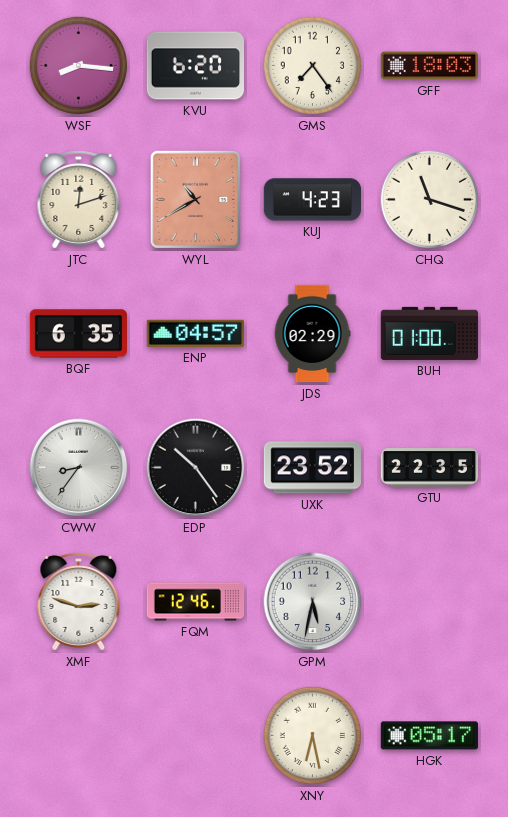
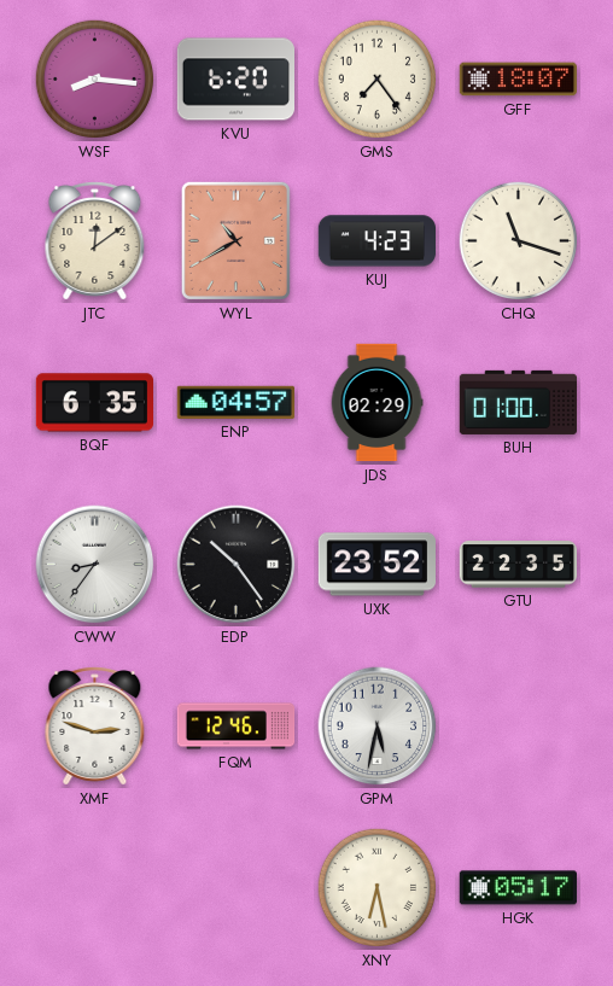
GFF: 18:03 -> 18:07
JTC: 12:12 -> 12:09
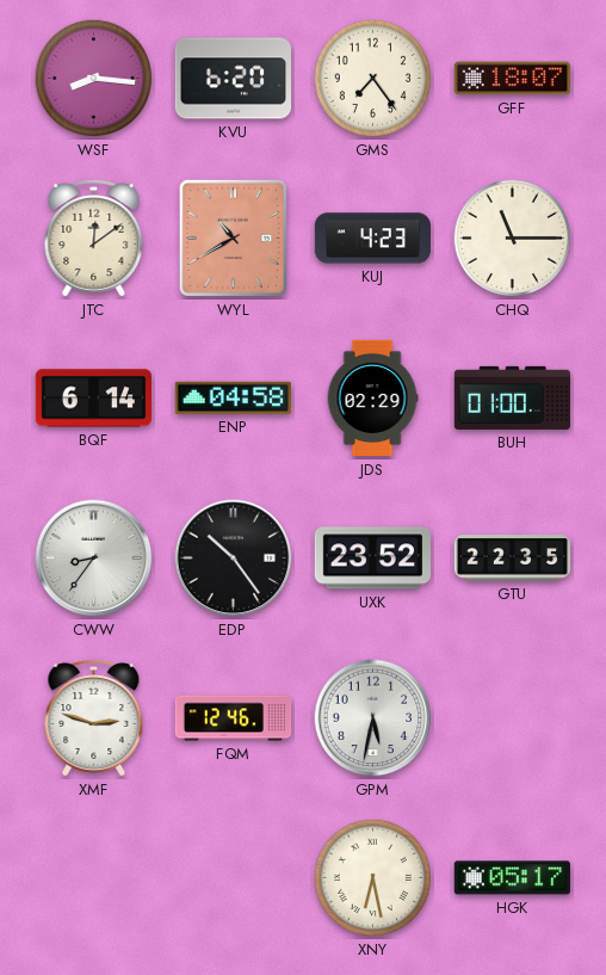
CHQ: 11:18 -> 11:15
BQF: 6:35 -> 6:14
ENP: 04:57 -> 04:58
